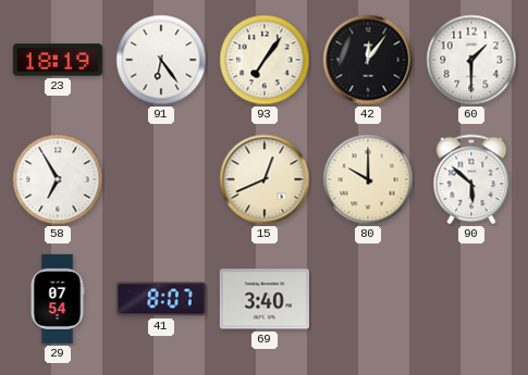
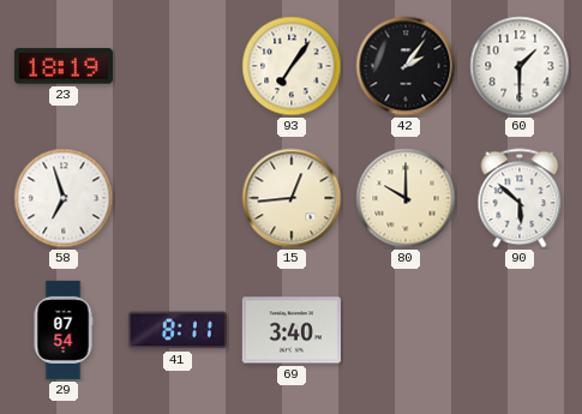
91: 6:24 -> none
42: 12:06 -> 2:06
58: 6:55 -> 6:57
15: 12:41 -> 12:44
41: 8:07 -> 8:11
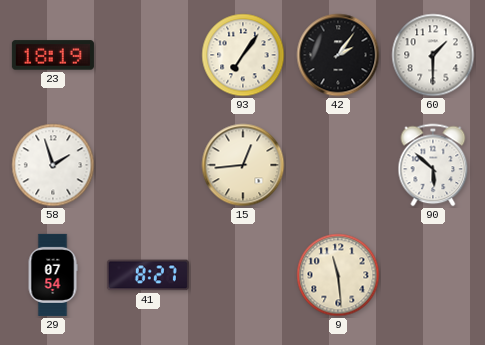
58: 6:57 -> 1:57
80: 10:00 -> none
41: 8:11 -> 8:27
69: 3:40 -> none
9: none -> 11:29
